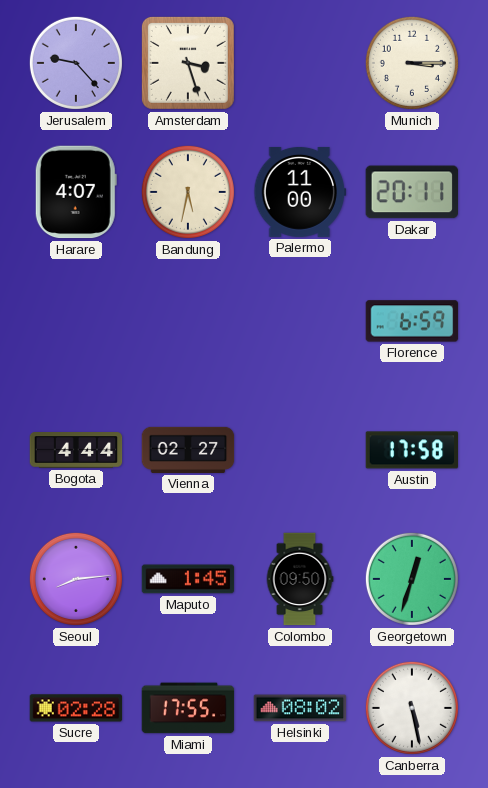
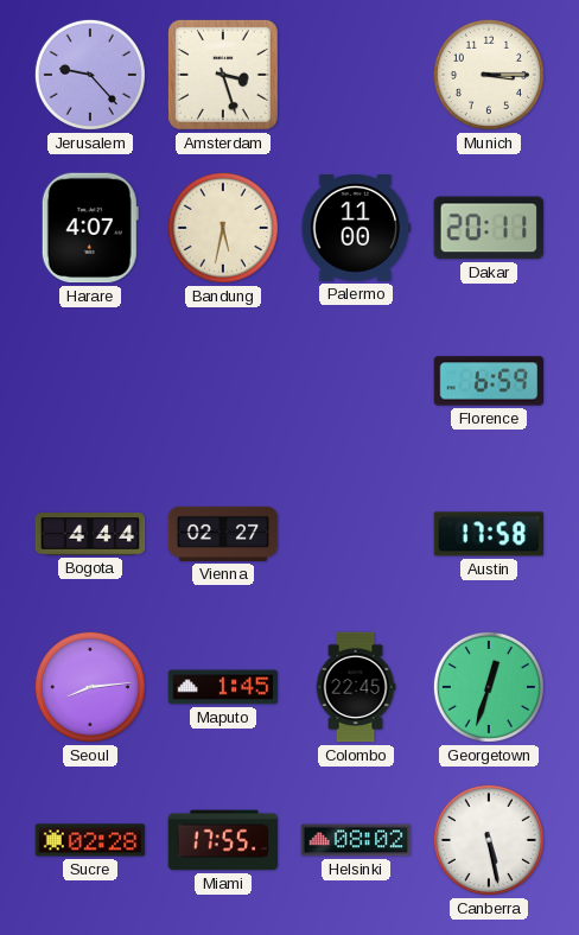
Colombo: 09:50 -> 22:45
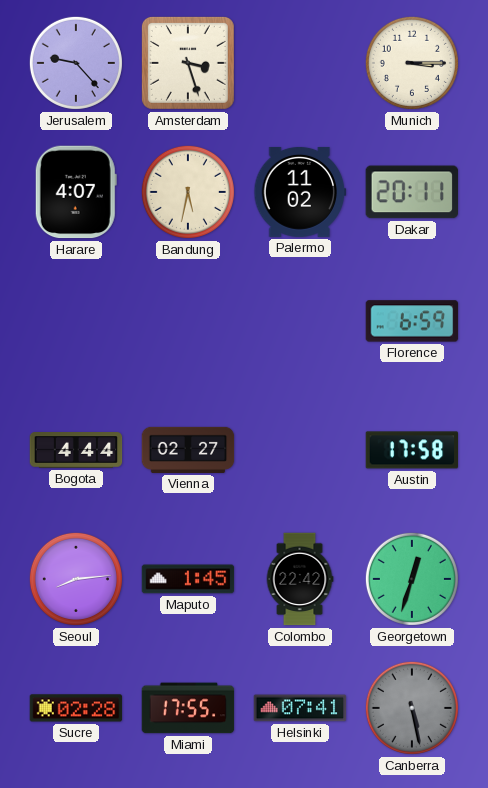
Palermo: 11:00 -> 11:02
Colombo: 22:45 -> 22:42
Helsinki: 08:02 -> 07:41
Canberra dial: white -> grey
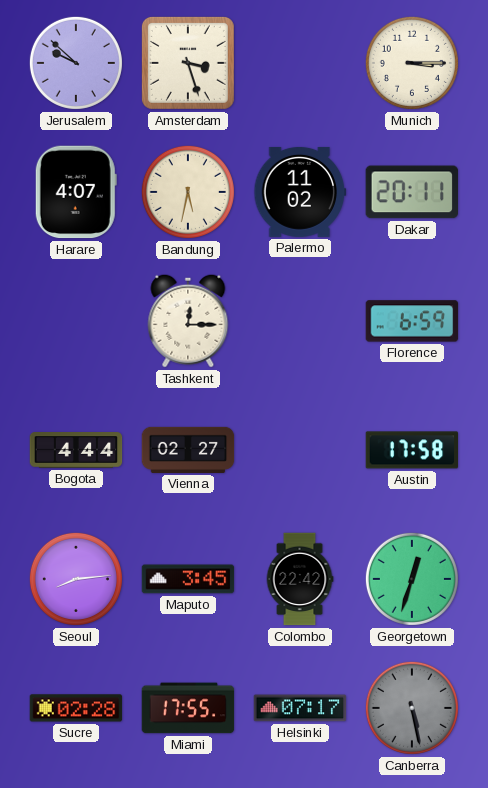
Jerusalem: 9:23 -> 9:52
Tashkent: none -> 12:15
Maputo: 1:45 -> 3:45
Helsinki: 07:41 -> 07:17
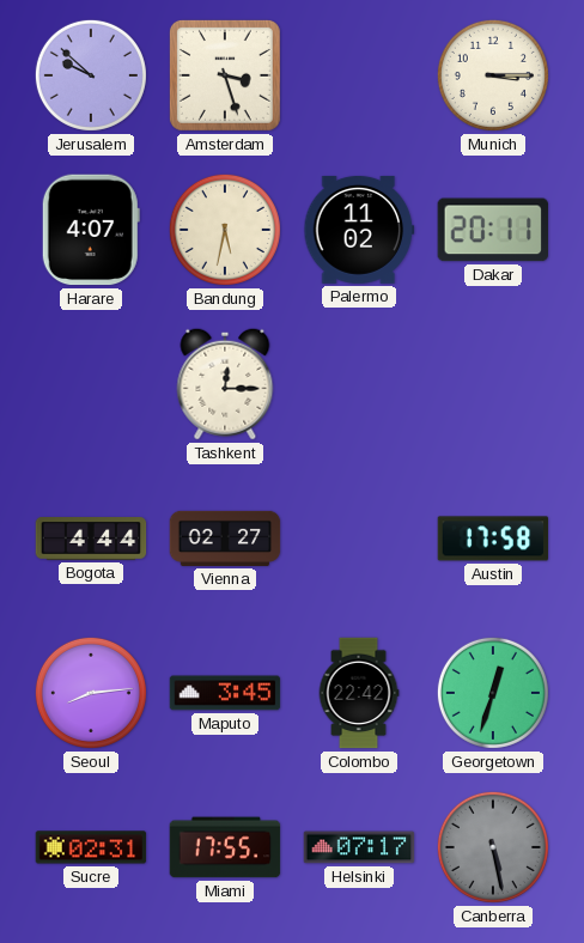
Florence: 6:59 -> none
Sucre: 02:28 -> 02:31
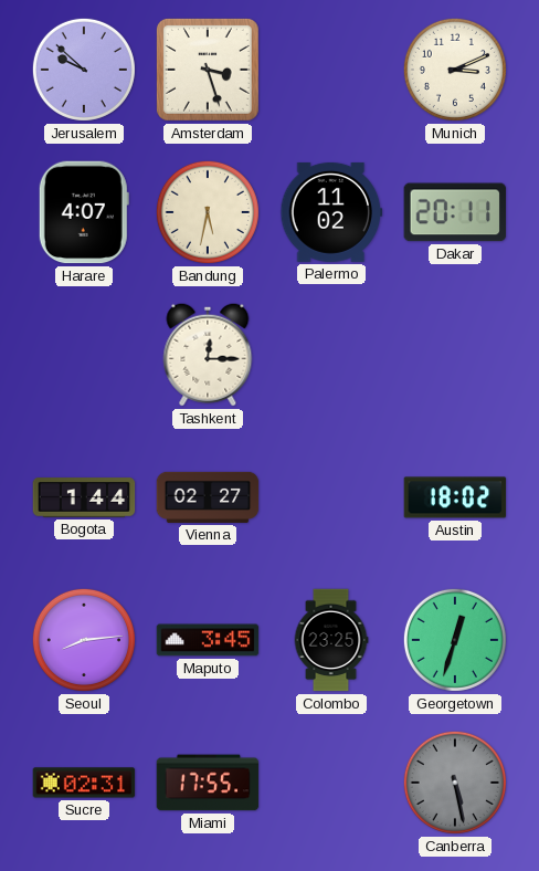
Munich: 3:15 -> 3:11
Bogota: 4:44 -> 1:44
Austin: 17:58 -> 18:02
Colombo: 22:42 -> 23:25
Helsinki: 07:17 -> none
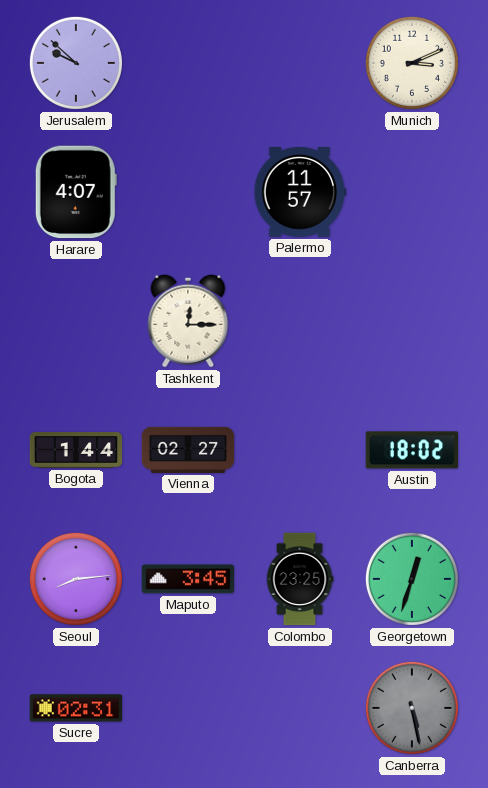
Amsterdam: 3:27 -> none
Bandung: 5:32 -> none
Palermo: 11:02 -> 11:57
Dakar: 20:11 -> none
Miami: 17:55 -> none
